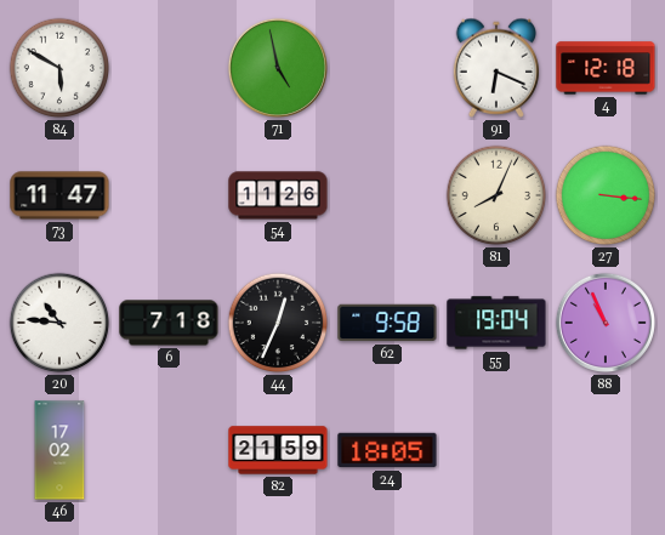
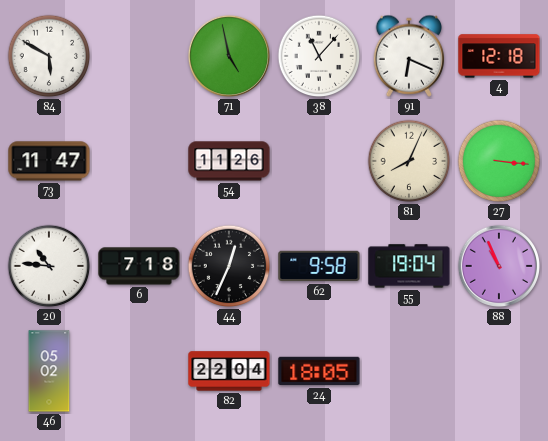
38: none -> 11:07
46: 17:02 -> 05:02
82: 21:59 -> 22:04
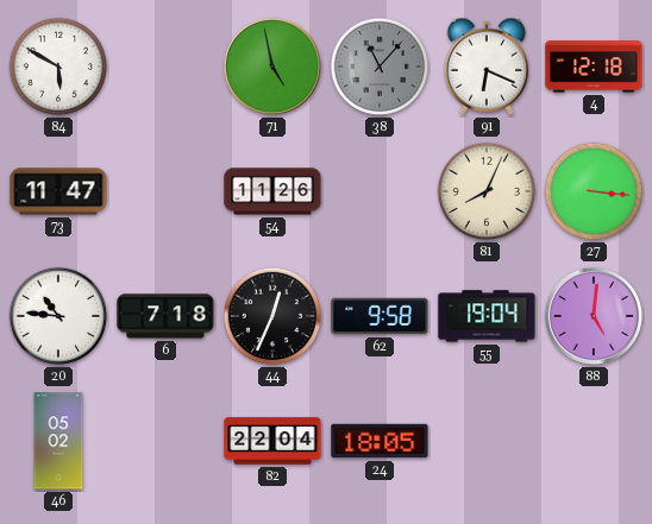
38 dial: white -> grey
88: 10:56 -> 5:01
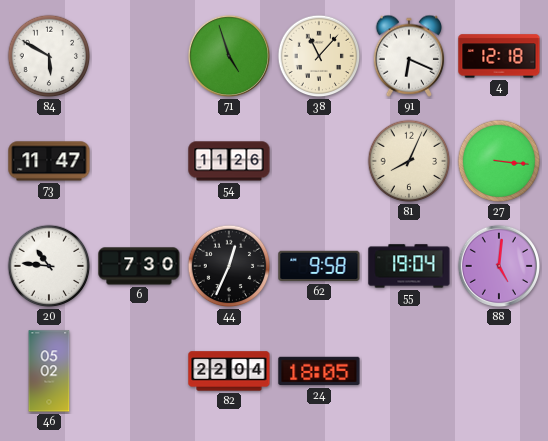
71: 4:58 -> 4:57
38 dial: grey -> cream
6: 7:18 -> 7:30
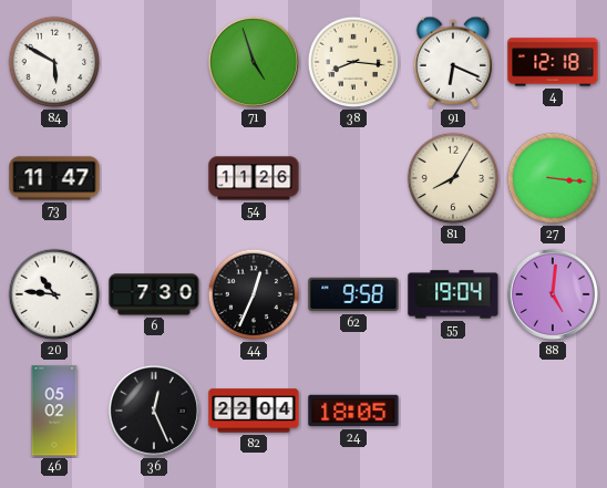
38: 11:07 -> 8:16
81: 8:04 -> 8:05
36: none -> 12:26
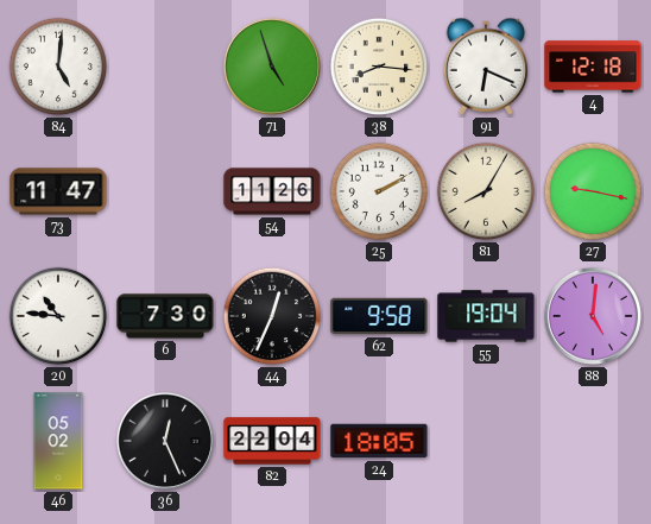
84: 5:50 -> 5:01
25: none -> 2:10
27: 3:16 -> 9:17
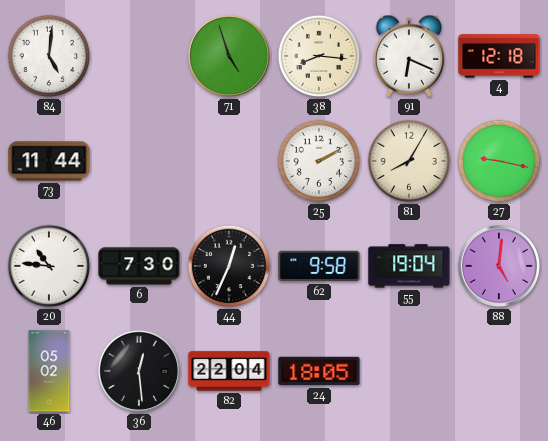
73: 11:47 -> 11:44
54: 11:26 -> none
36: 12:26 -> 12:29
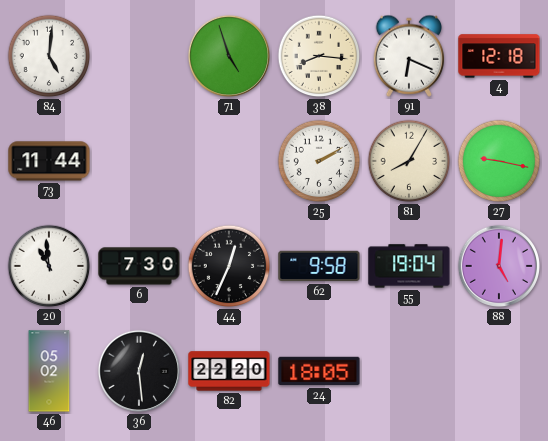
20: 10:46 -> 10:59
82: 22:04 -> 22:20
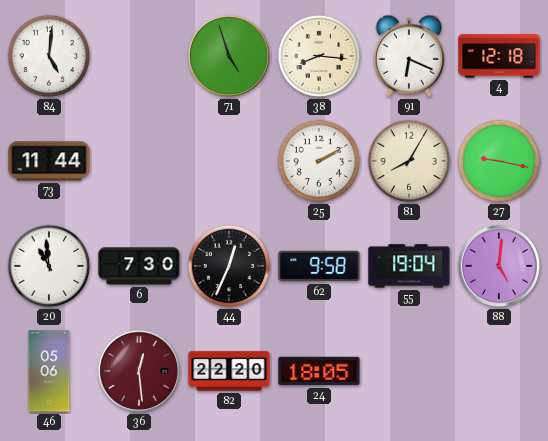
46: 05:02 -> 05:06
36 dial: black -> burgundy
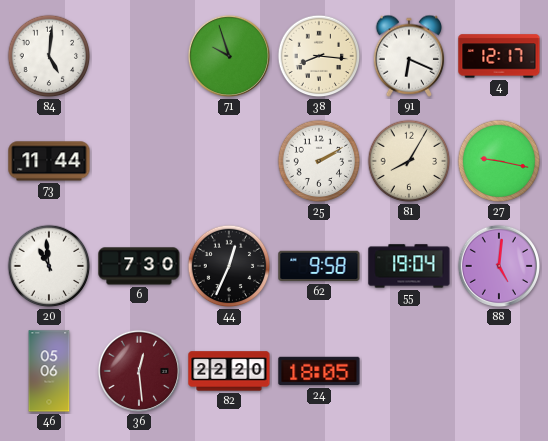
71: 4:57 -> 9:57
4: 12:18 -> 12:17
